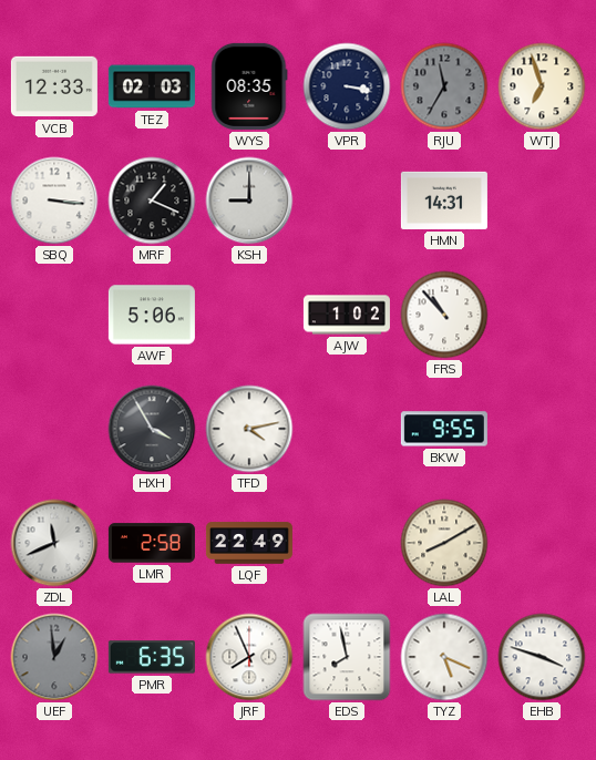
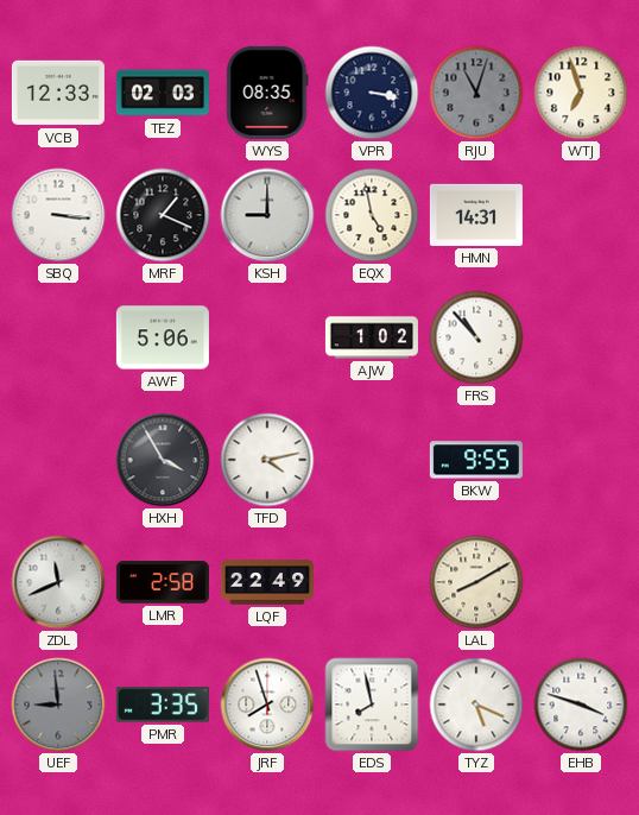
RJU: 11:35 -> 11:03
EQX: none -> 4:58
UEF: 12:59 -> 8:59
PMR: 6:35 -> 3:35
JRF: 7:56 -> 7:57
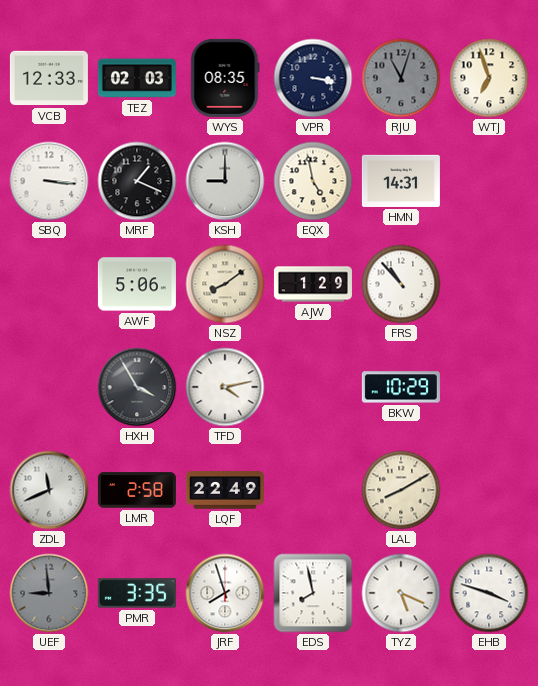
NSZ: none -> 8:09
AJW: 1:02 -> 1:29
BKW: 9:55 -> 10:29
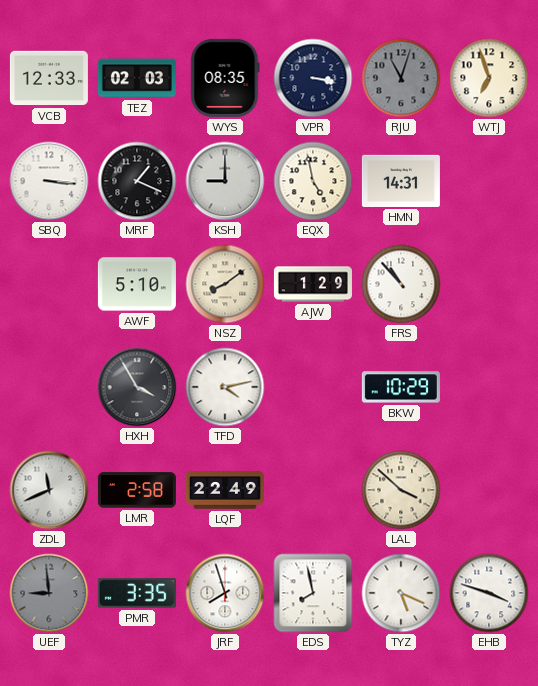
AWF: 5:06 -> 5:10
LAL: 8:10 -> 3:52
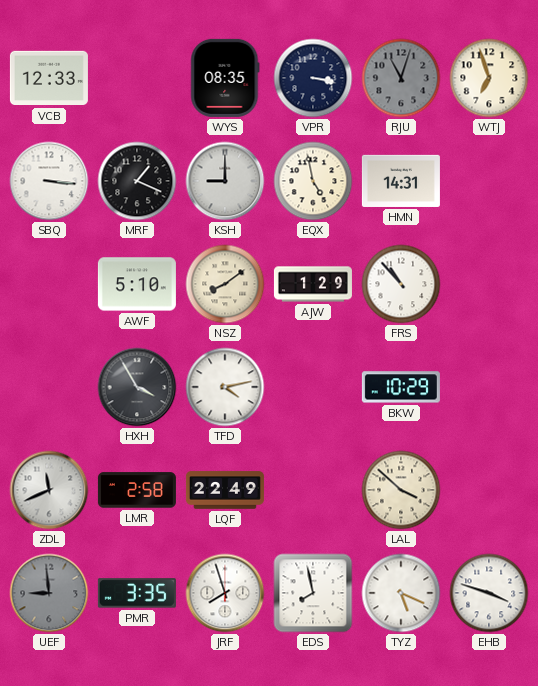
TEZ: 02:03 -> none
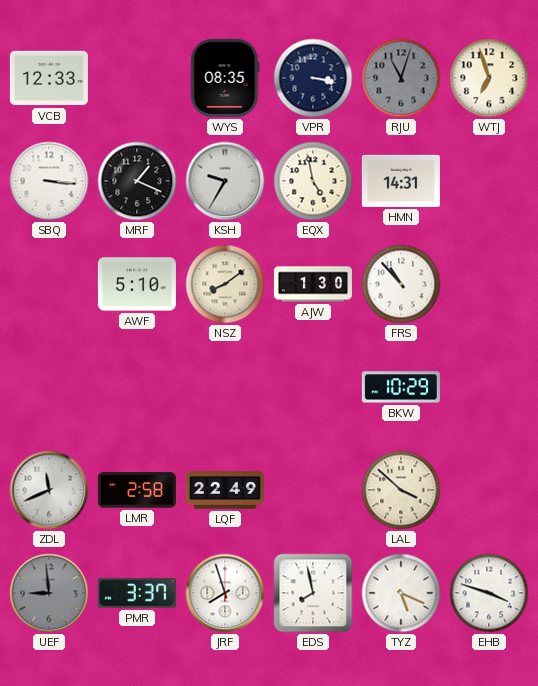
KSH: 9:00 -> 9:35
AJW: 1:29 -> 1:30
HXH: 3:55 -> none
TFD: 4:13 -> none
PMR: 3:35 -> 3:37
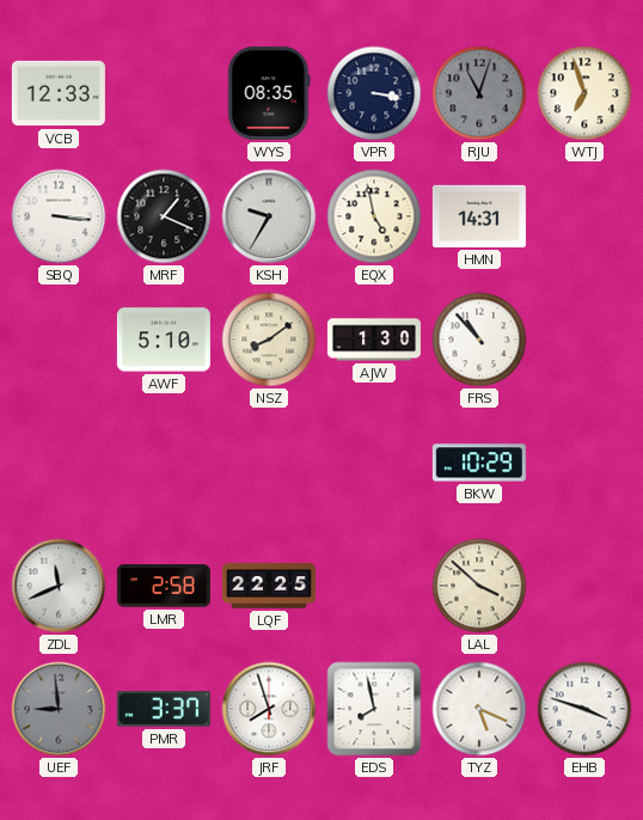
LQF: 22:49 -> 22:25
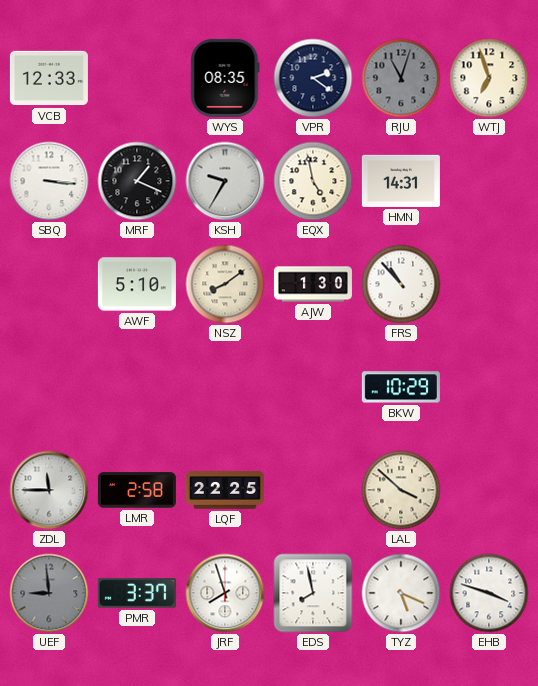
VPR: 3:17 -> 2:21
ZDL: 11:41 -> 11:45
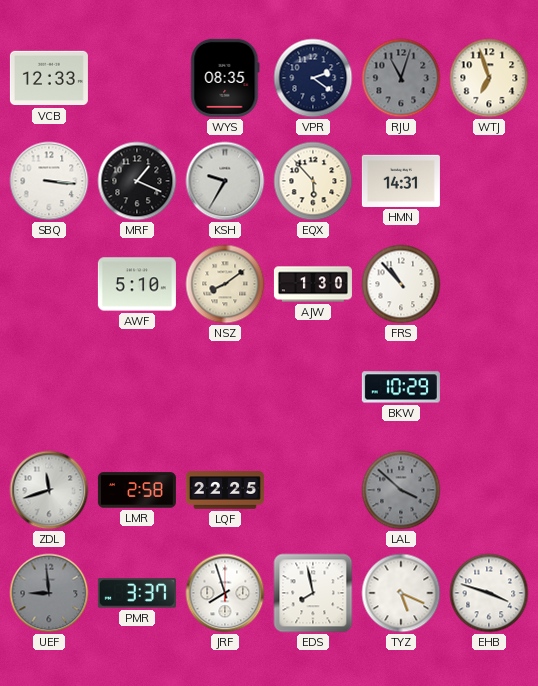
EQX: 4:58 -> 5:53
ZDL: 11:45 -> 11:42
LAL dial: cream -> grey
